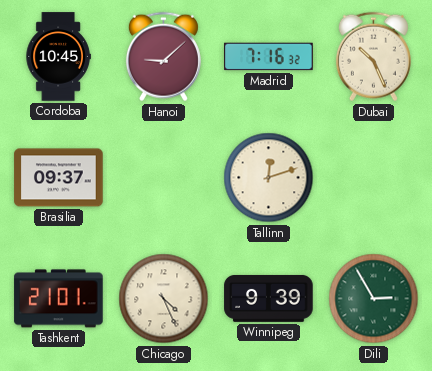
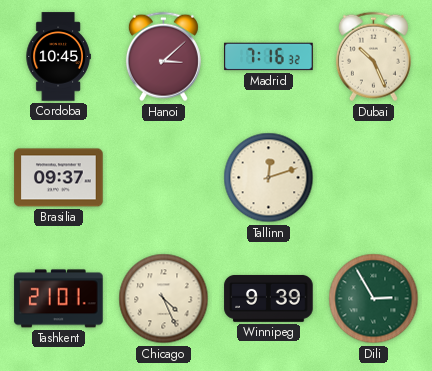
Hanoi: 9:08 -> 3:08
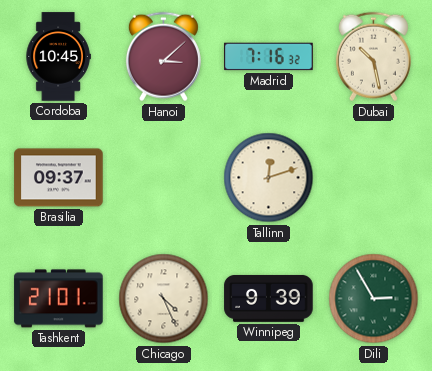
Dubai: 10:26 -> 10:28
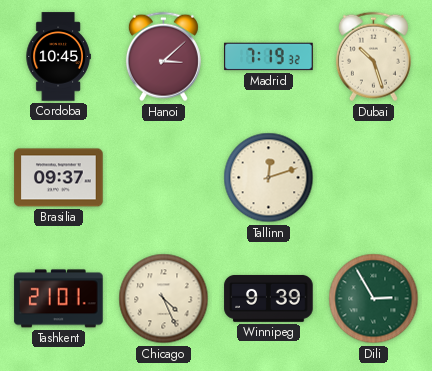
Madrid: 7:16 -> 7:19
Dubai: 10:28 -> 10:27
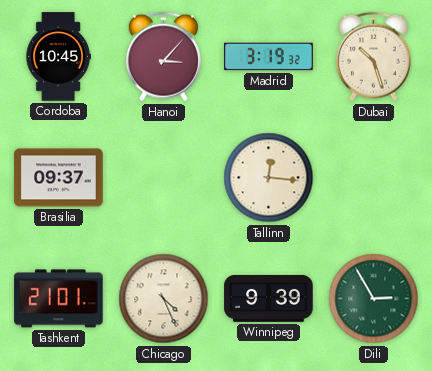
Hanoi: 3:08 -> 3:07
Madrid: 7:19 -> 3:19
Tallinn: 12:12 -> 12:16
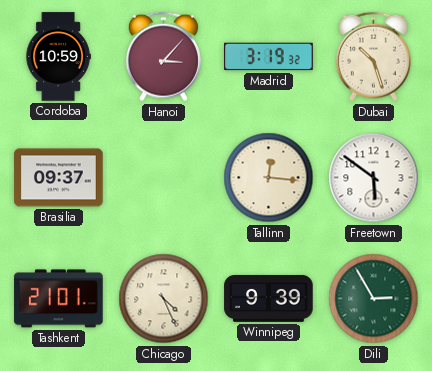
Cordoba: 10:45 -> 10:59
Freetown: none -> 5:51
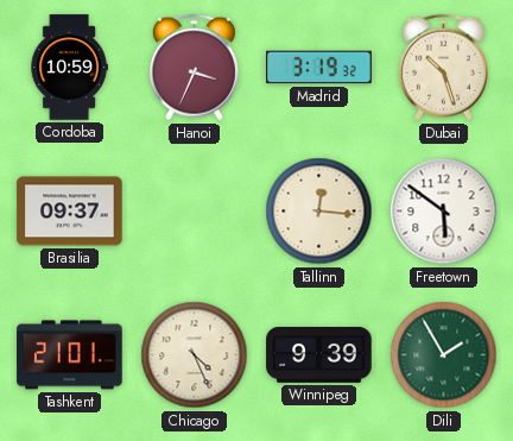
Hanoi: 3:07 -> 3:34
Dili: 2:55 -> 1:55
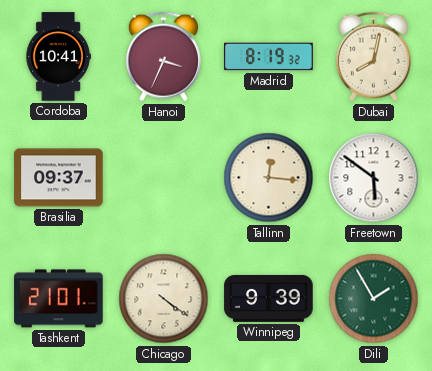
Cordoba: 10:59 -> 10:41
Madrid: 3:19 -> 8:19
Dubai: 10:27 -> 8:02
Chicago: 4:26 -> 4:21
